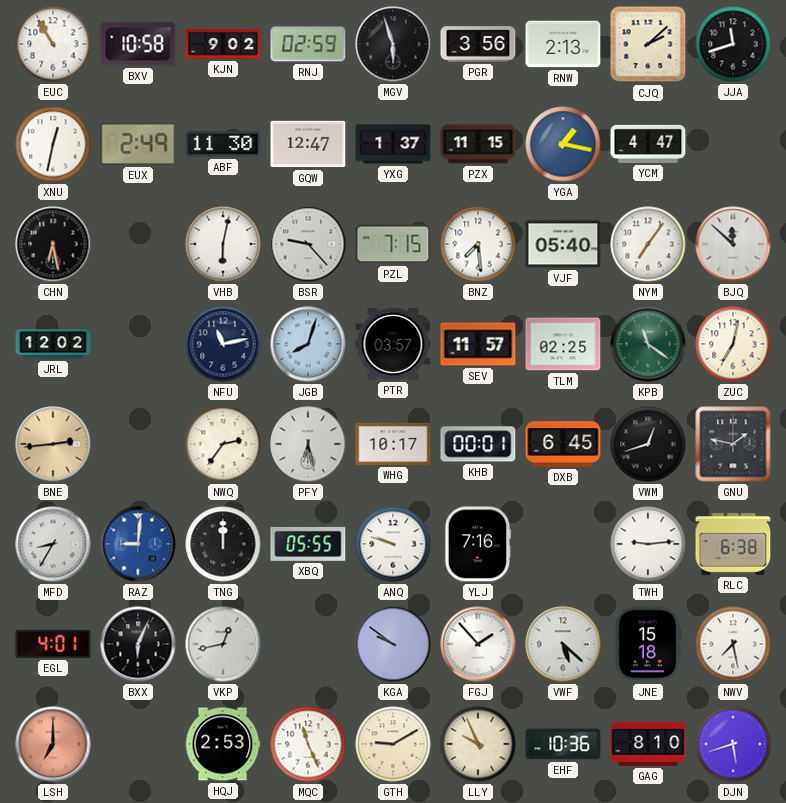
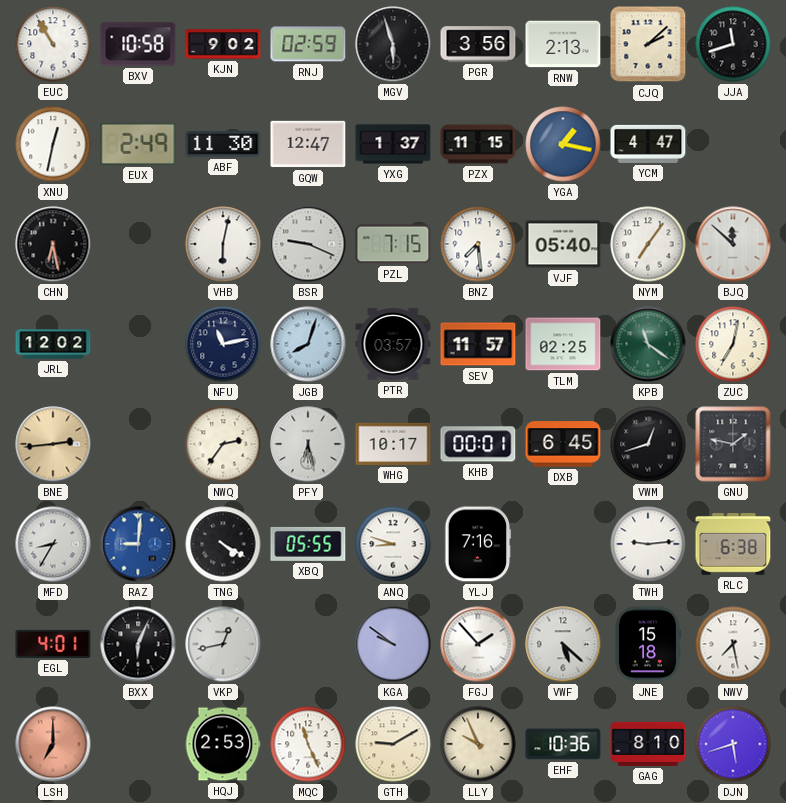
BSR: 9:23 -> 9:19
TNG: 12:00 -> 4:20
ANQ: 9:48 -> 8:48
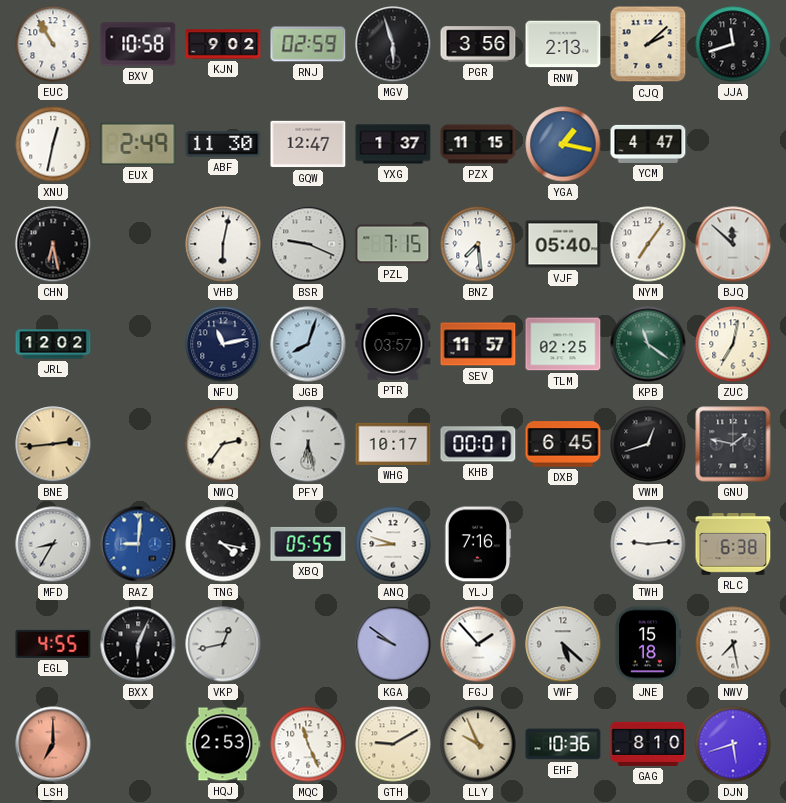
TNG: 4:20 -> 4:17
EGL: 4:01 -> 4:55
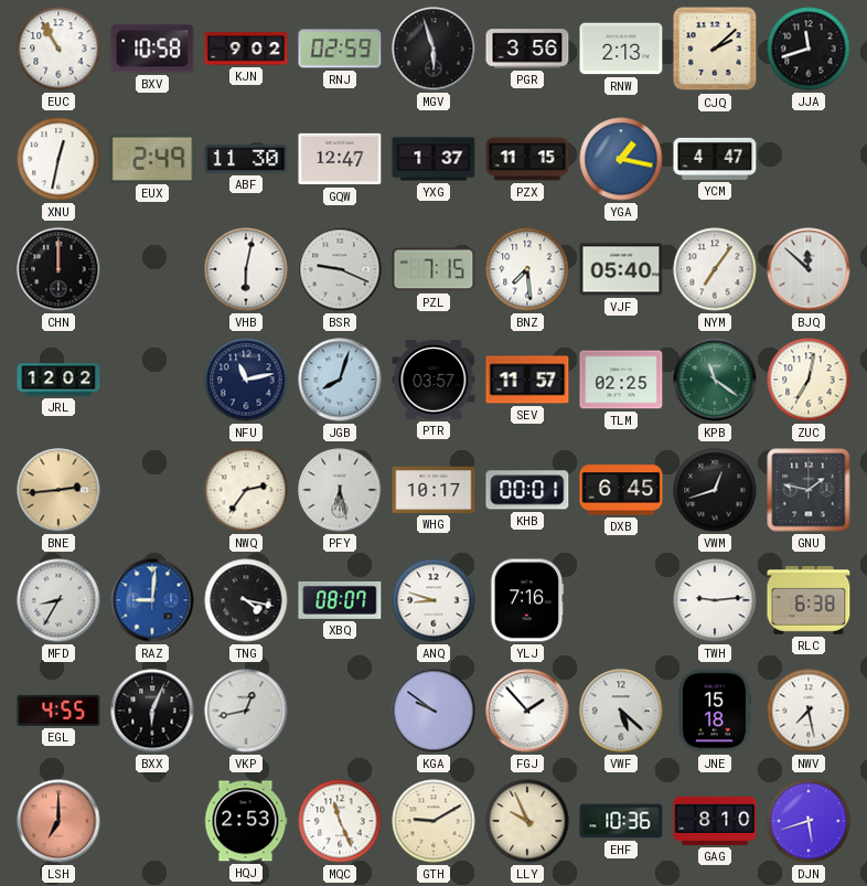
CHN: 6:28 -> 12:00
XBQ: 05:55 -> 08:07
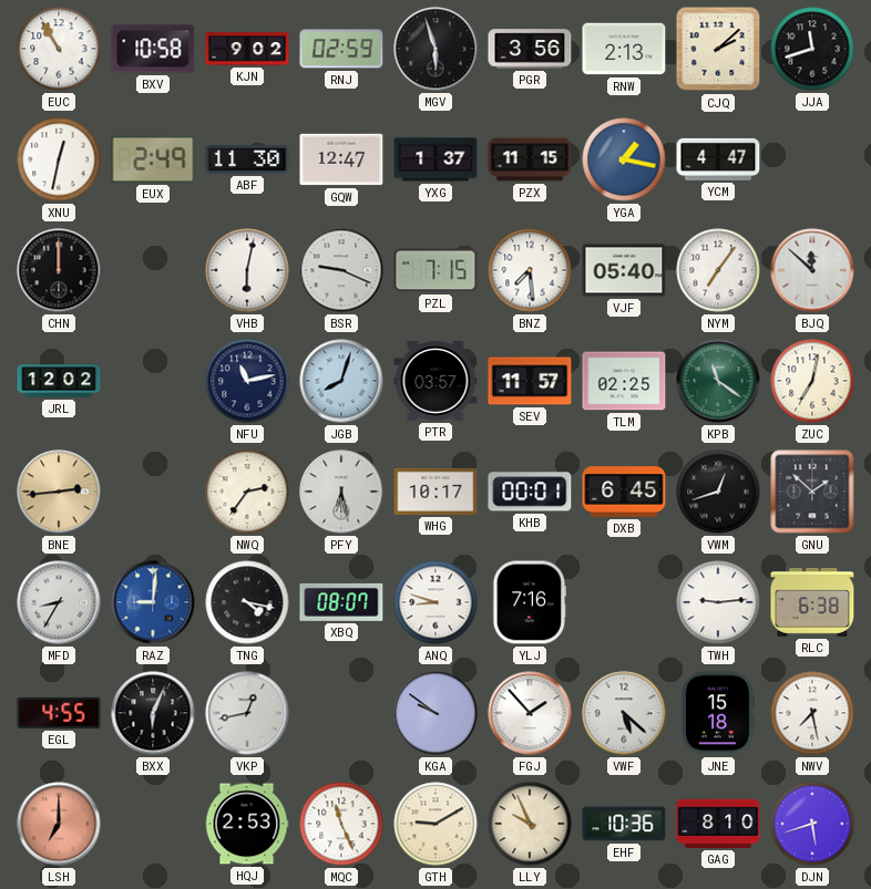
GNU: 1:47 -> 1:52
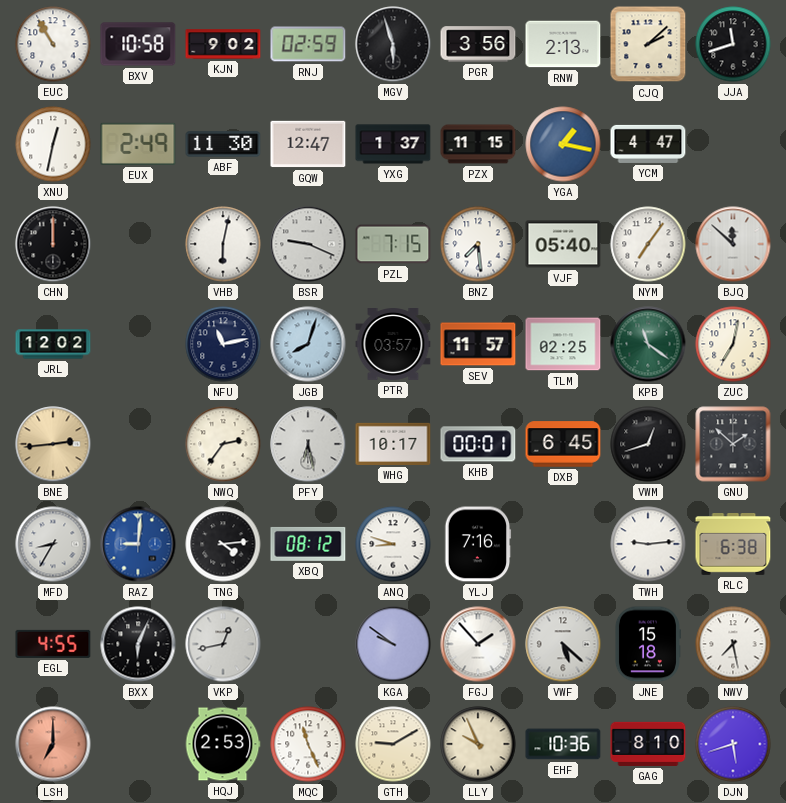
TNG: 4:17 -> 4:14
XBQ: 08:07 -> 08:12
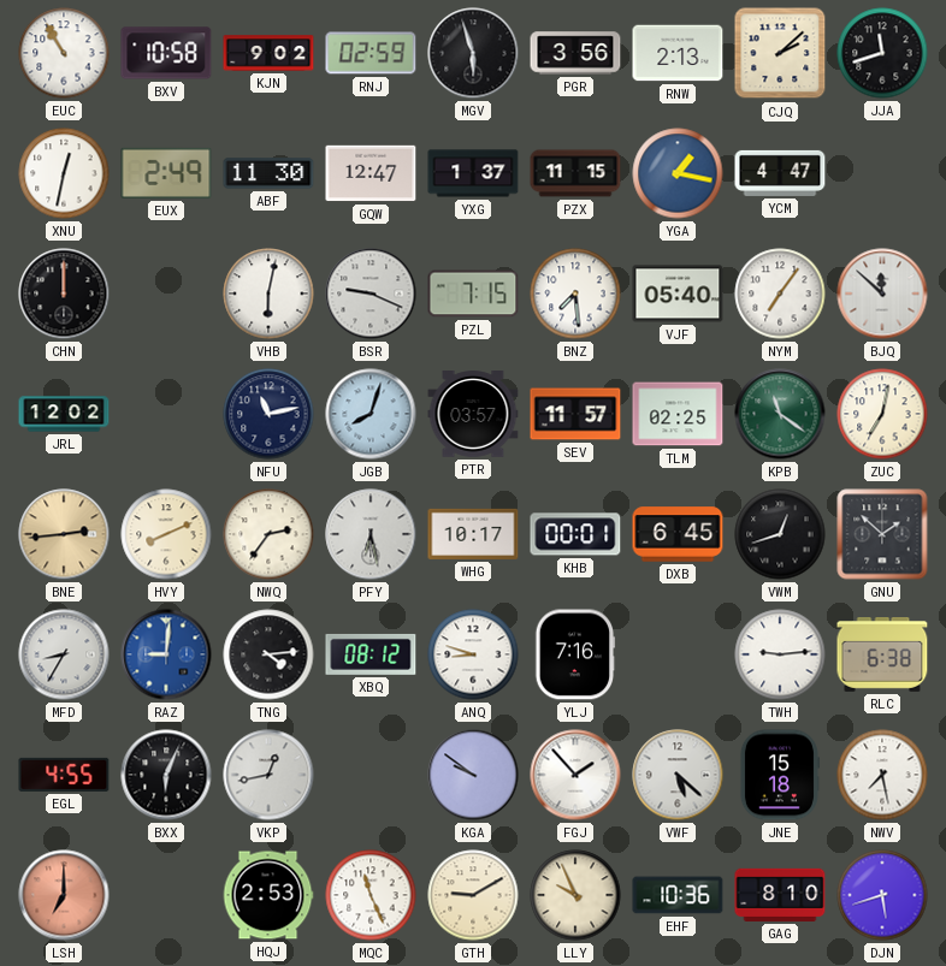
HVY: none -> 8:11
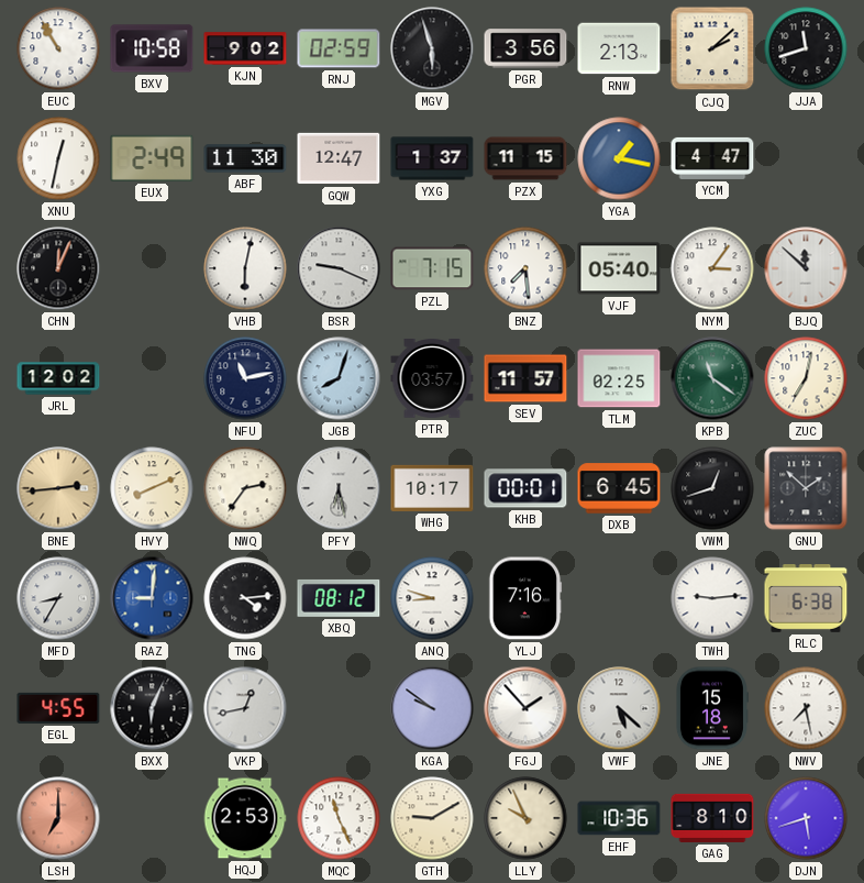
CHN: 12:00 -> 12:04
NYM: 7:06 -> 3:06
